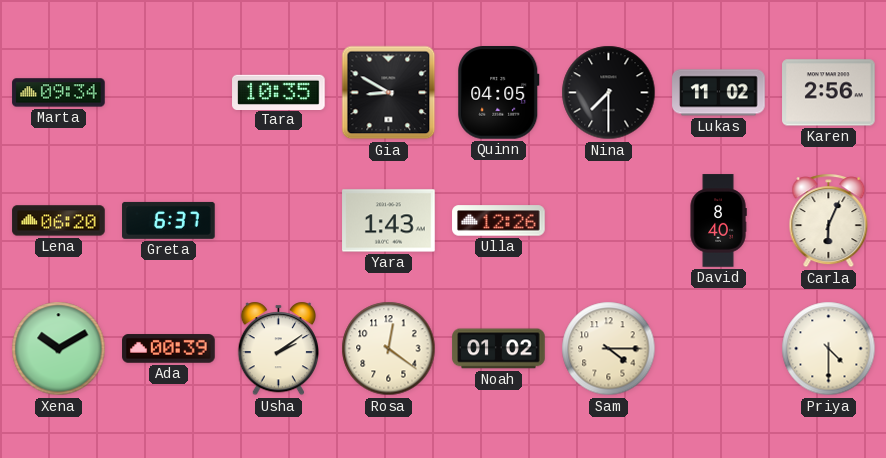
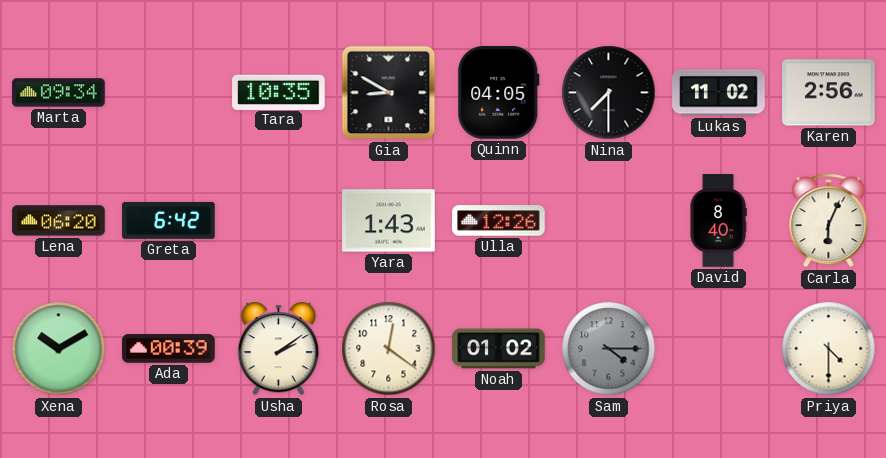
Greta: 6:37 -> 6:42
Sam dial: cream -> grey
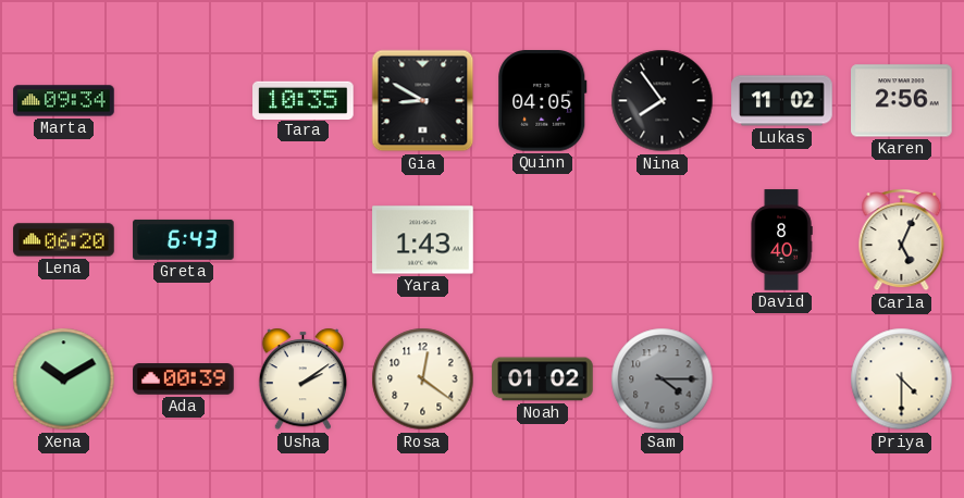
Nina: 7:30 -> 7:54
Greta: 6:42 -> 6:43
Ulla: 12:26 -> none
Carla: 6:04 -> 5:04
